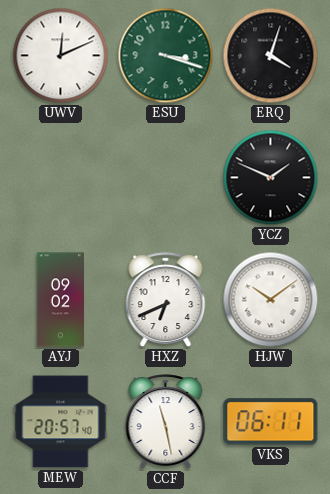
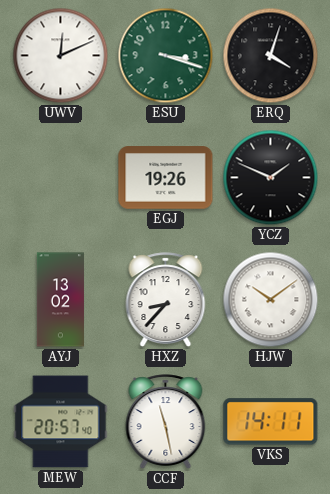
EGJ: none -> 19:26
AYJ: 09:02 -> 13:02
HXZ: 6:41 -> 8:37
VKS: 06:11 -> 14:11
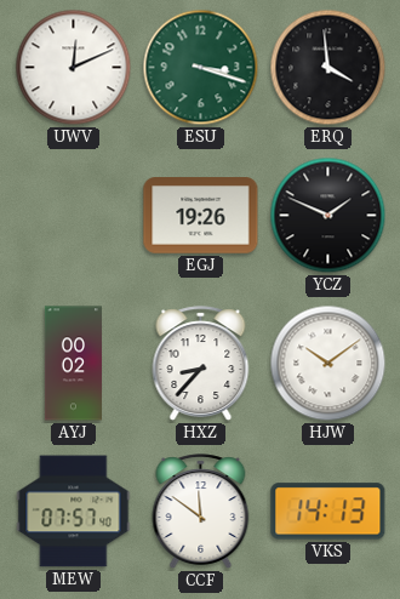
ERQ: 4:03 -> 3:59
AYJ: 13:02 -> 00:02
MEW: 20:57 -> 07:57
CCF: 11:28 -> 11:51
VKS: 14:11 -> 14:13
